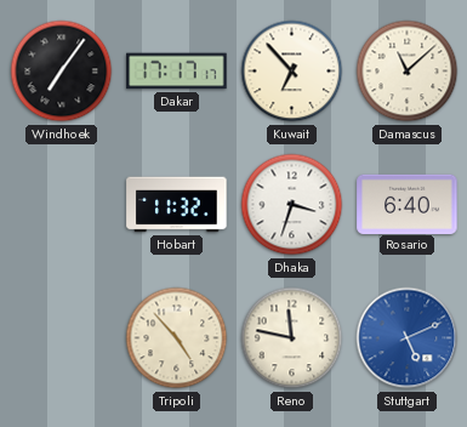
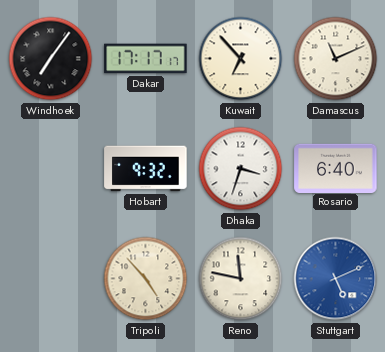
Damascus: 11:08 -> 11:11
Hobart: 11:32 -> 9:32
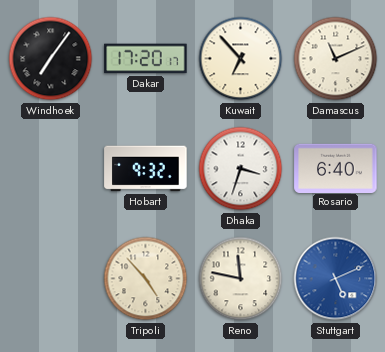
Dakar: 17:17 -> 17:20
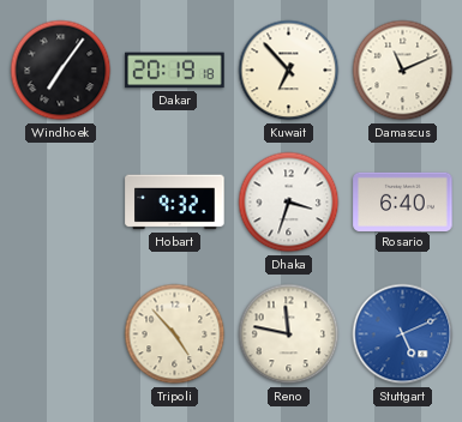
Dakar: 17:20 -> 20:19
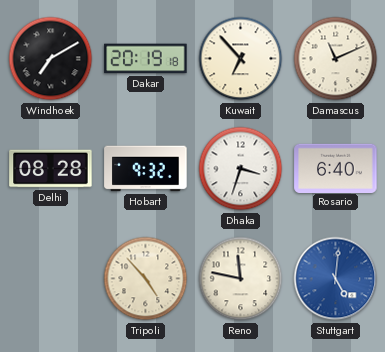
Windhoek: 7:06 -> 7:10
Delhi: none -> 08:28
Stuttgart: 5:11 -> 5:01
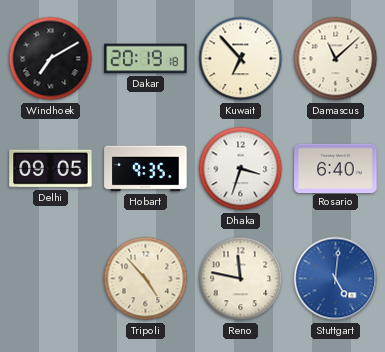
Damascus: 11:11 -> 11:08
Delhi: 08:28 -> 09:05
Hobart: 9:32 -> 9:35
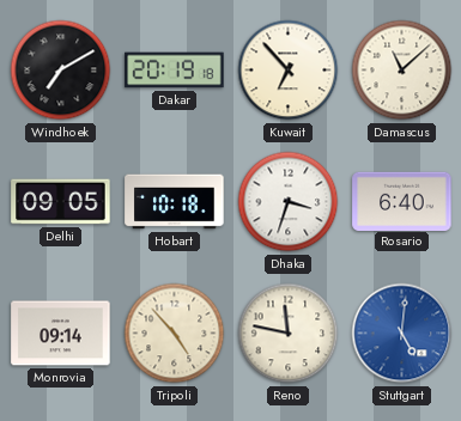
Hobart: 9:35 -> 10:18
Monrovia: none -> 09:14
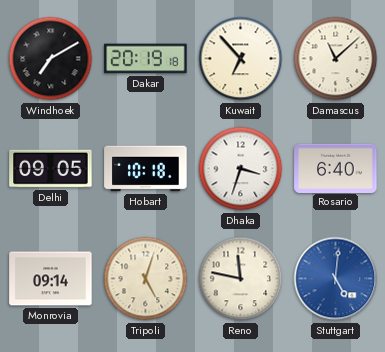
Tripoli: 4:53 -> 5:03
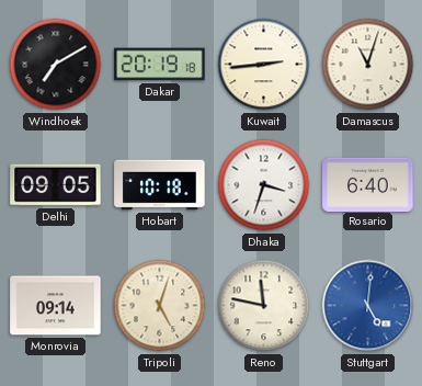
Kuwait: 6:53 -> 2:44
Damascus: 11:08 -> 11:03
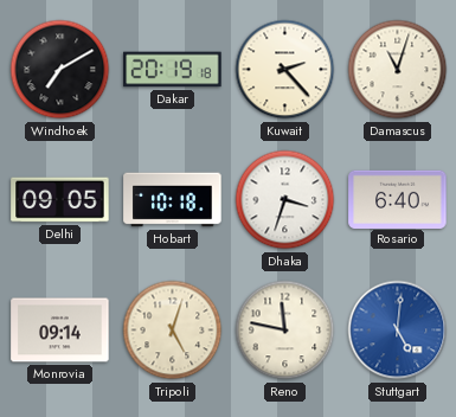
Kuwait: 2:44 -> 2:23
